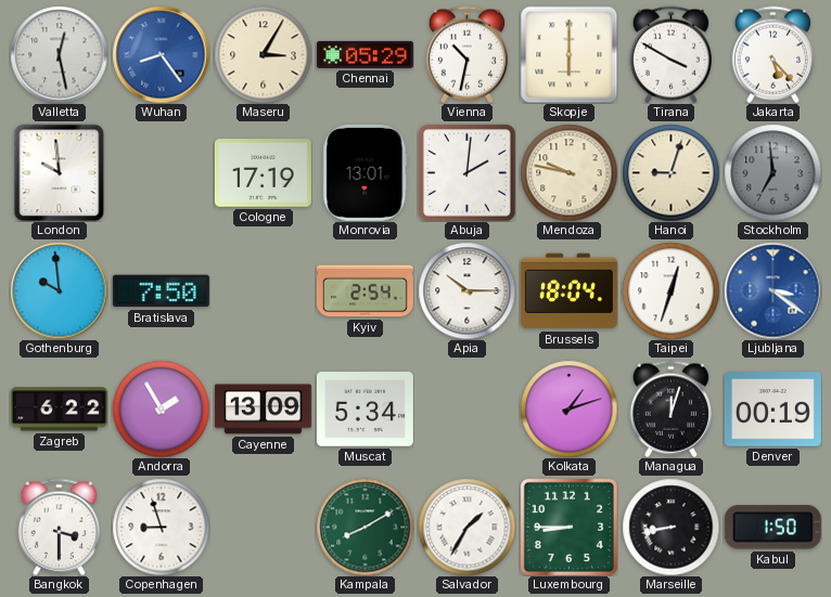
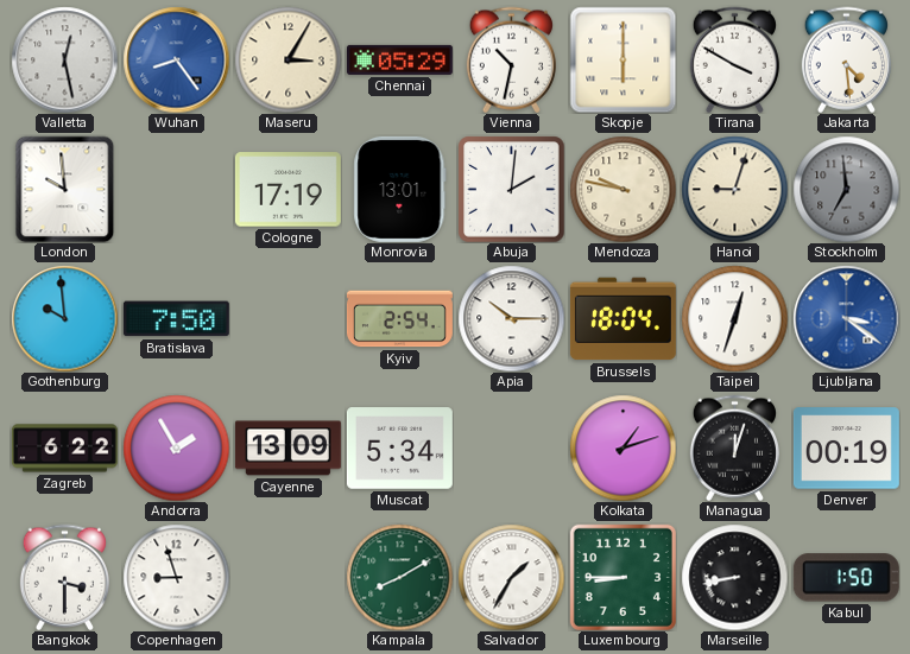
Jakarta: 5:23 -> 4:29
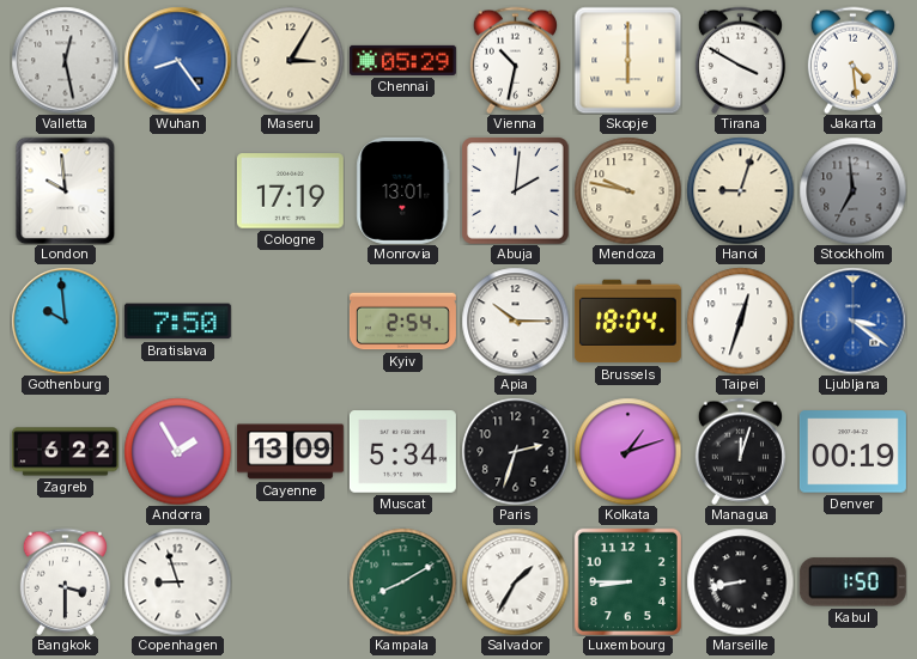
Paris: none -> 2:33
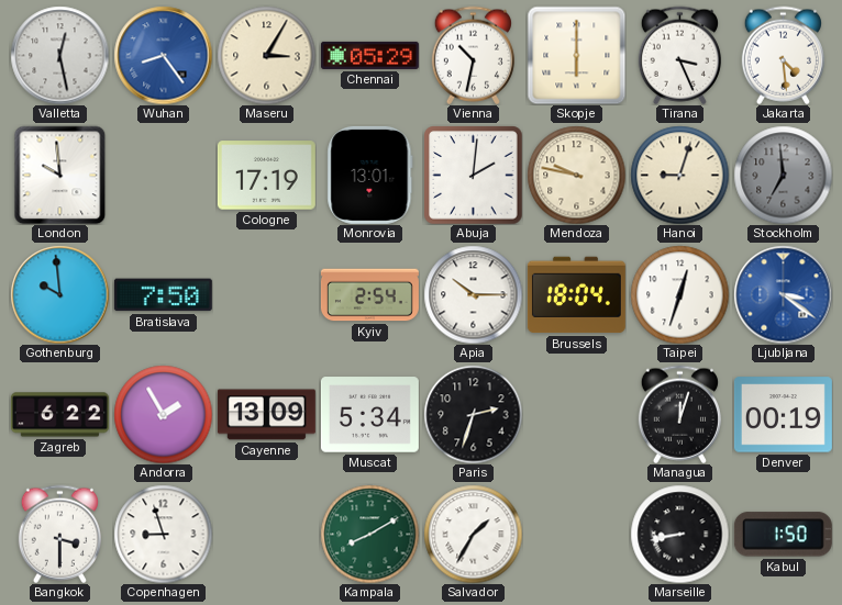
Tirana: 3:50 -> 3:26
Kolkata: 1:12 -> none
Luxembourg: 8:45 -> none
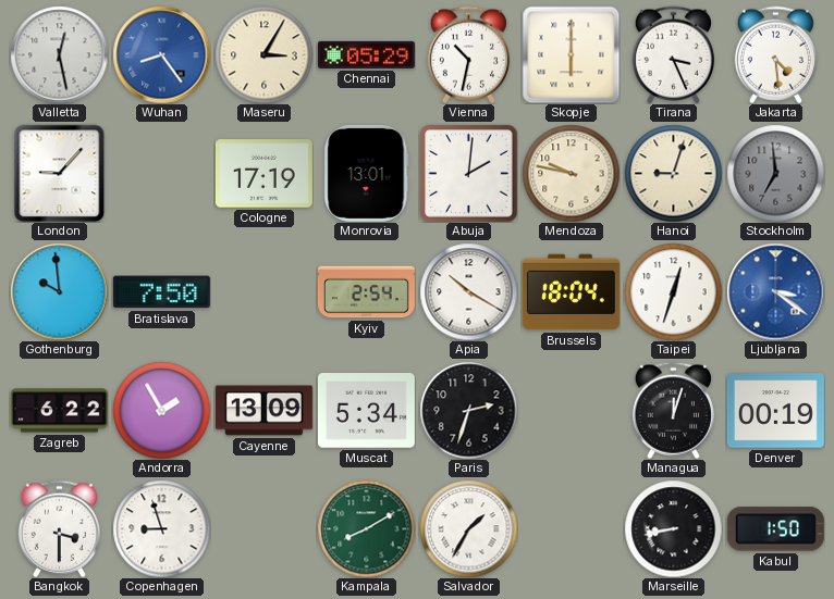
London: 9:59 -> 9:07
Apia: 10:15 -> 10:20
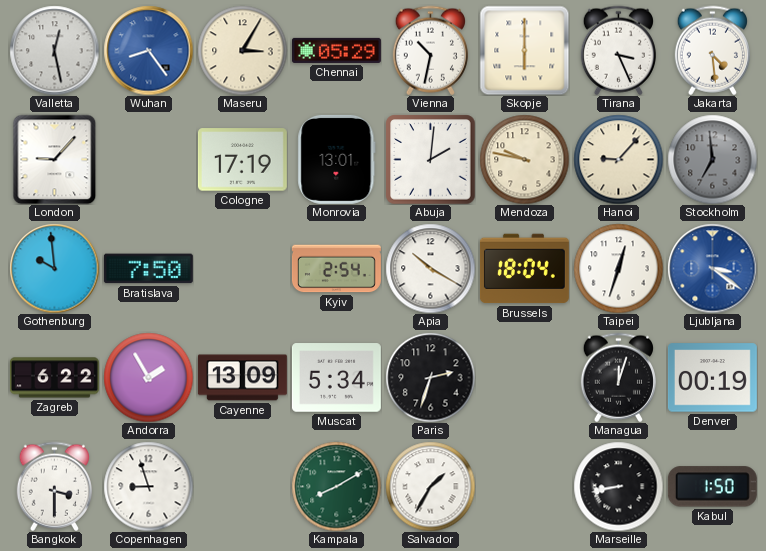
Hanoi: 9:03 -> 9:07
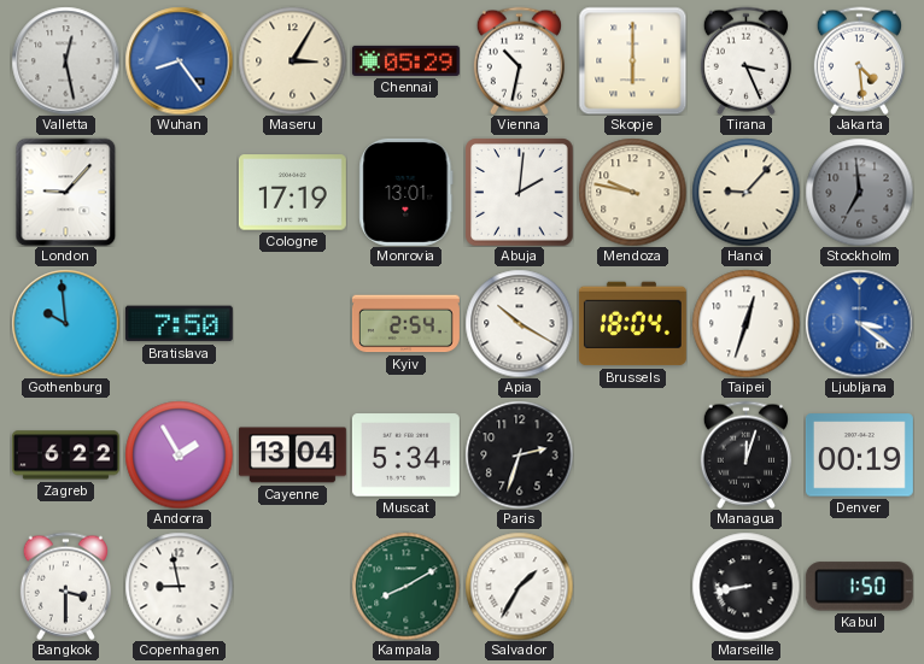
Cayenne: 13:09 -> 13:04
Copenhagen: 8:57 -> 8:58
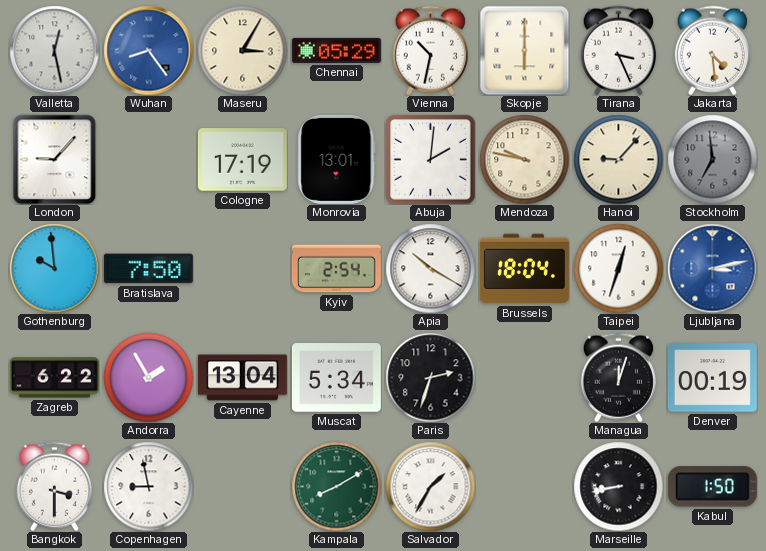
Ljubljana: 3:21 -> 3:13
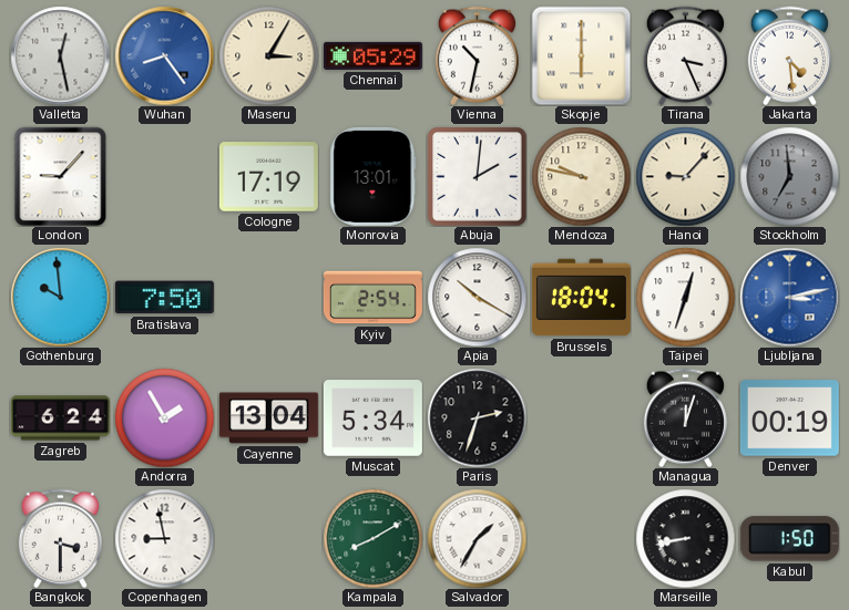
Zagreb: 6:22 -> 6:24
